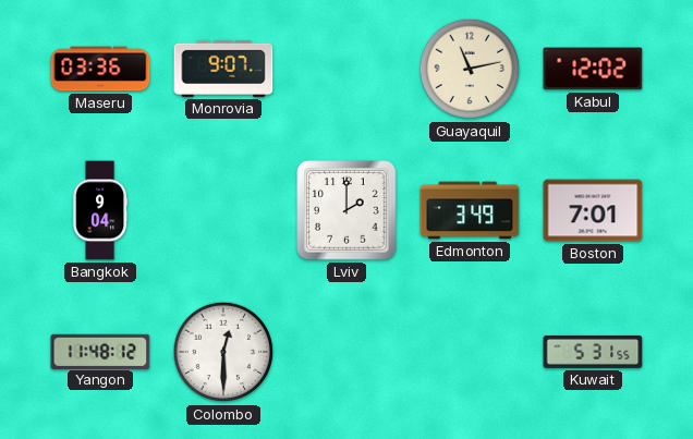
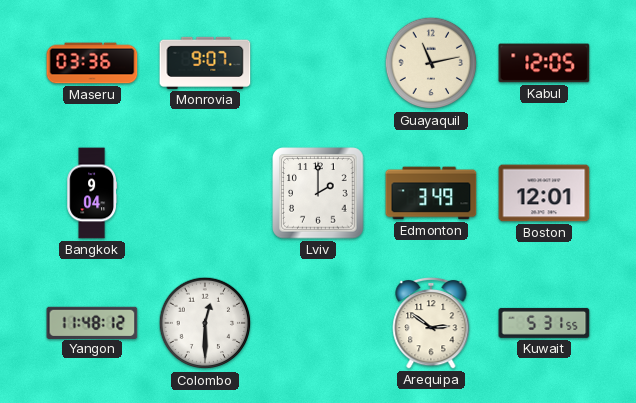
Kabul: 12:02 -> 12:05
Boston: 7:01 -> 12:01
Arequipa: none -> 2:51
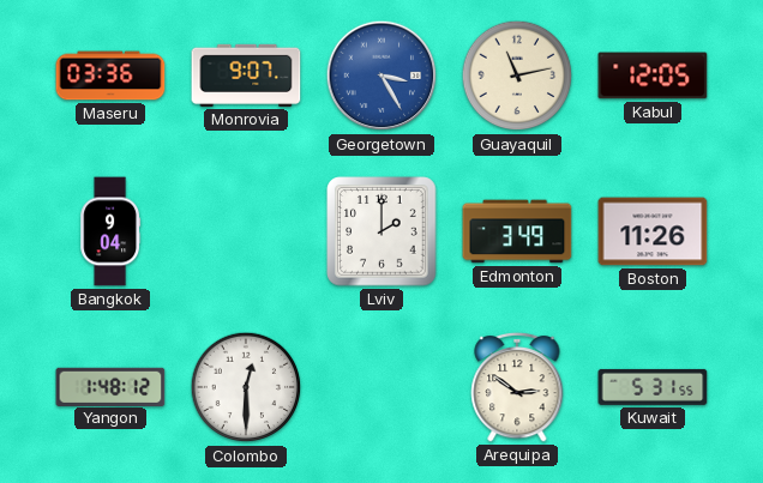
Georgetown: none -> 3:25
Boston: 12:01 -> 11:26
Yangon: 11:48 -> 1:48
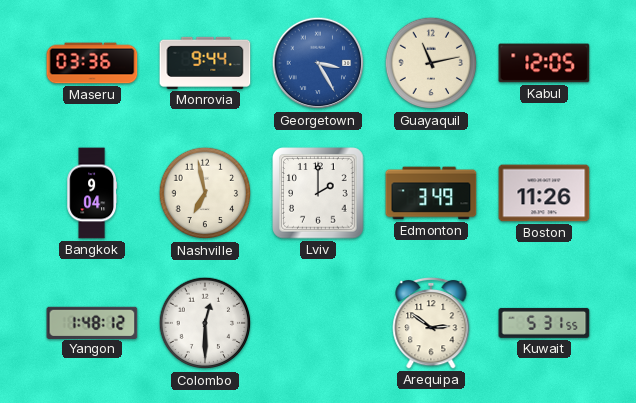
Monrovia: 9:07 -> 9:44
Nashville: none -> 6:58
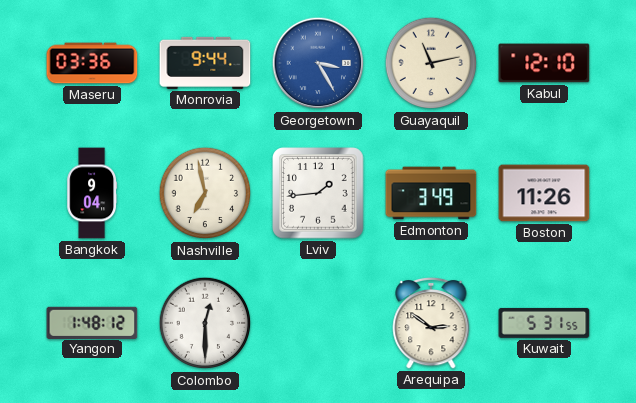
Kabul: 12:05 -> 12:10
Lviv: 2:00 -> 1:44
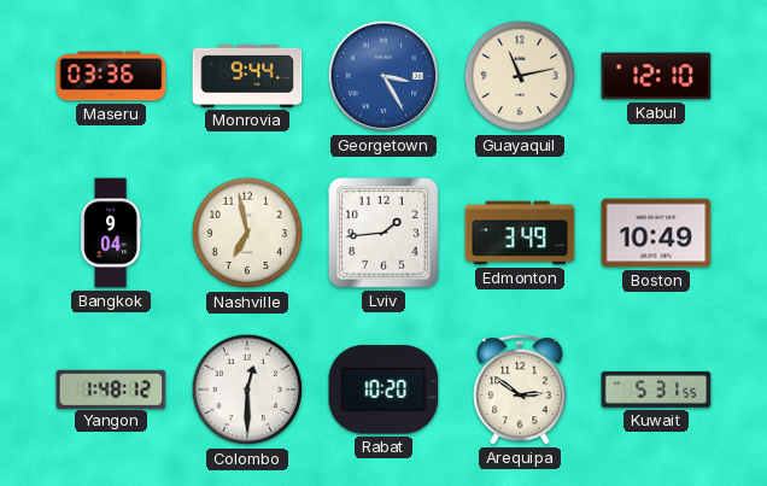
Boston: 11:26 -> 10:49
Rabat: none -> 10:20
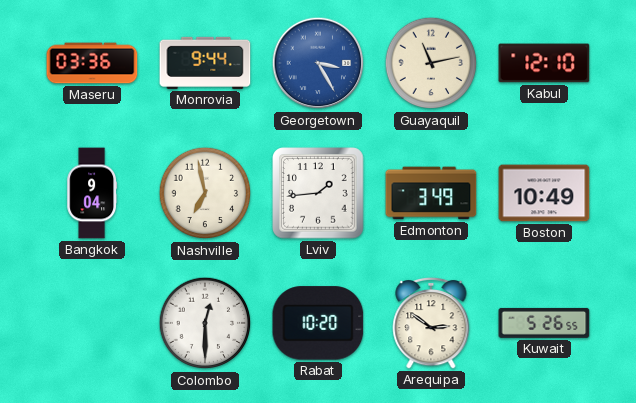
Yangon: 1:48 -> none
Kuwait: 5:31 -> 5:26
